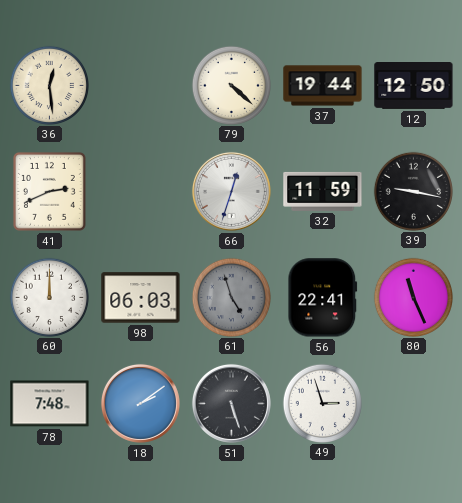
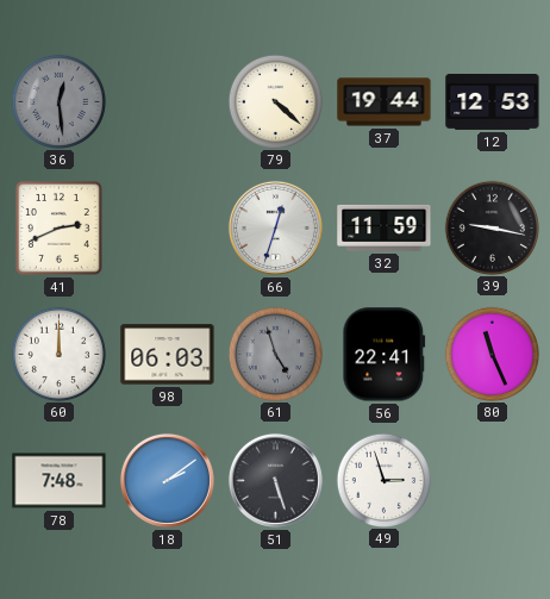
36 dial: cream -> grey
12: 12:50 -> 12:53
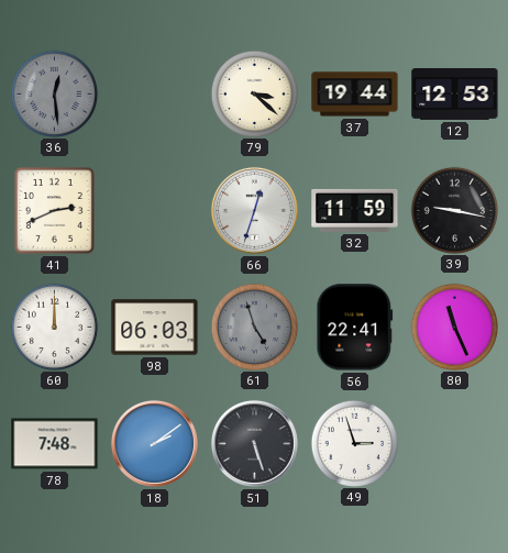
79: 4:22 -> 3:22
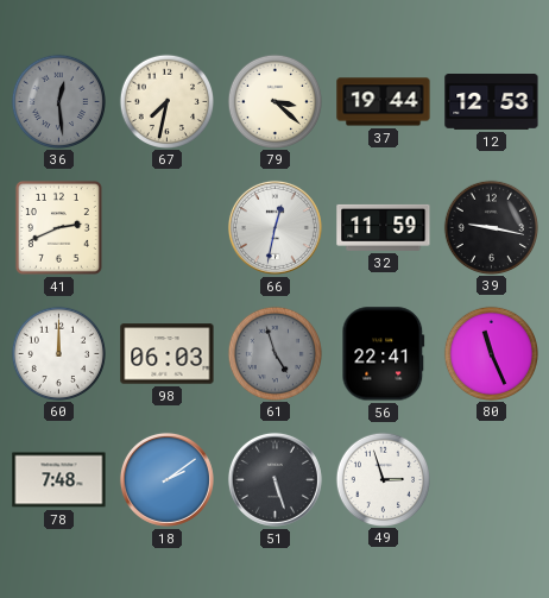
67: none -> 7:32
66: 12:33 -> 12:32
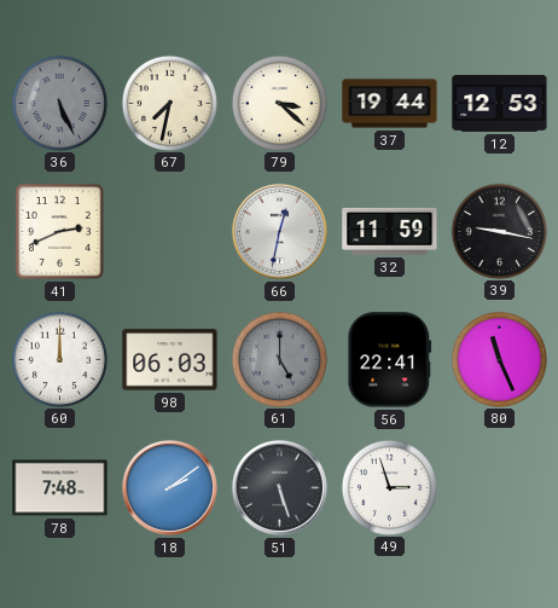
36: 12:29 -> 5:26
61: 4:57 -> 5:00
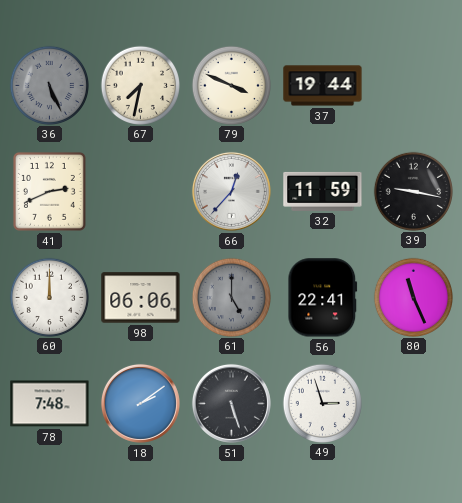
79: 3:22 -> 3:49
12: 12:53 -> none
66: 12:32 -> 12:37
98: 06:03 -> 06:06
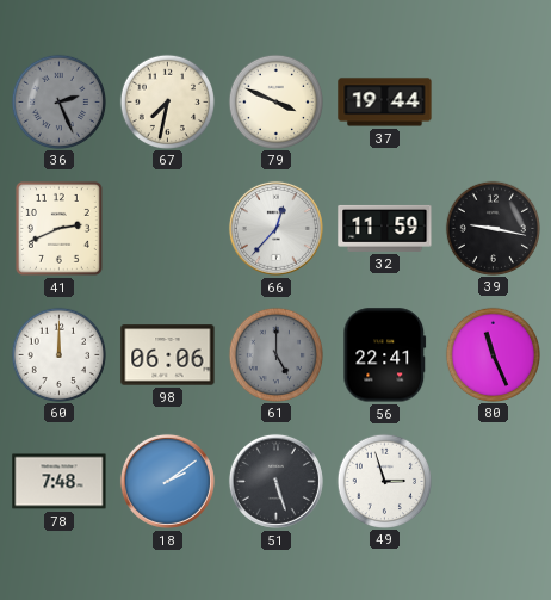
36: 5:26 -> 2:26
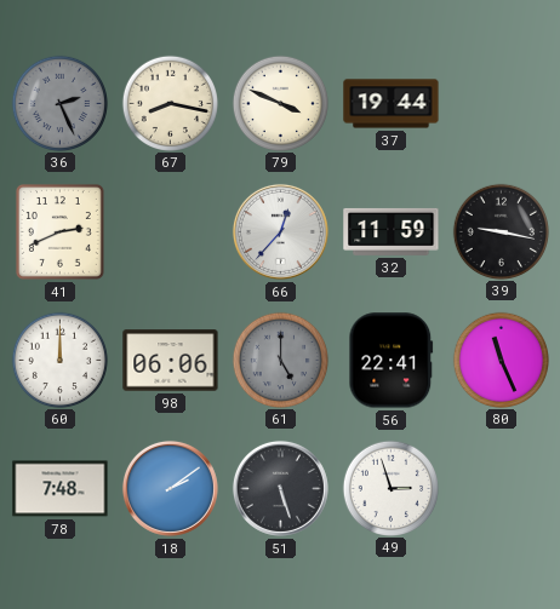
67: 7:32 -> 8:17
